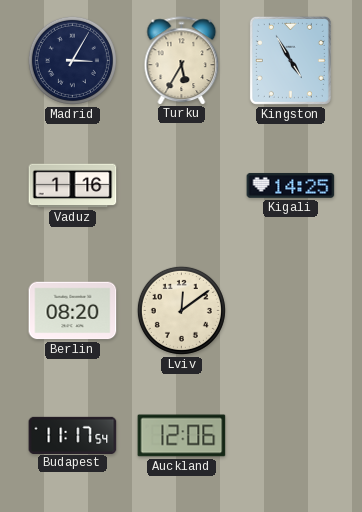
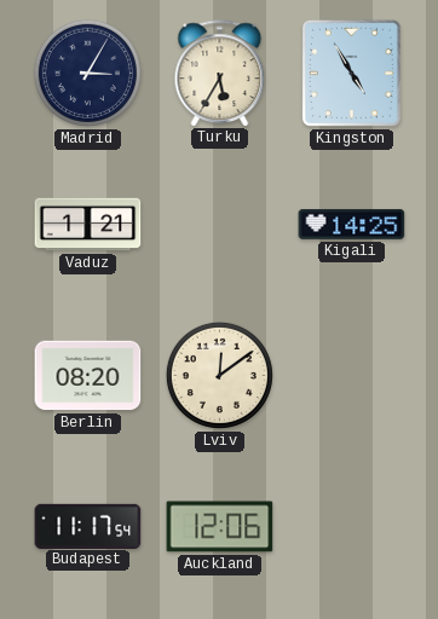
Vaduz: 1:16 -> 1:21
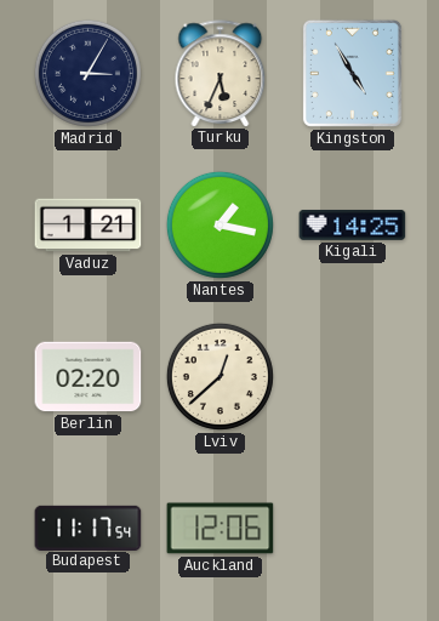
Turku: 5:35 -> 5:34
Nantes: none -> 1:17
Berlin: 08:20 -> 02:20
Lviv: 12:09 -> 12:38
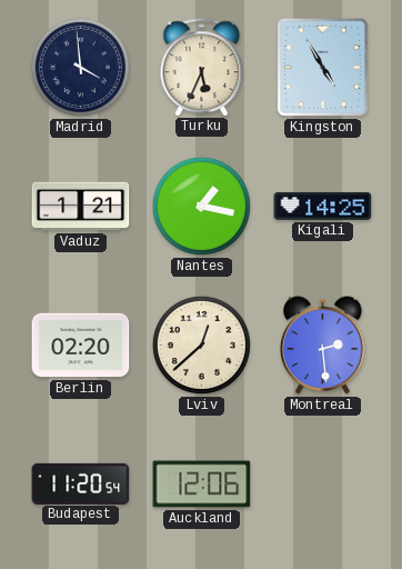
Madrid: 3:05 -> 3:59
Montreal: none -> 2:29
Budapest: 11:17 -> 11:20
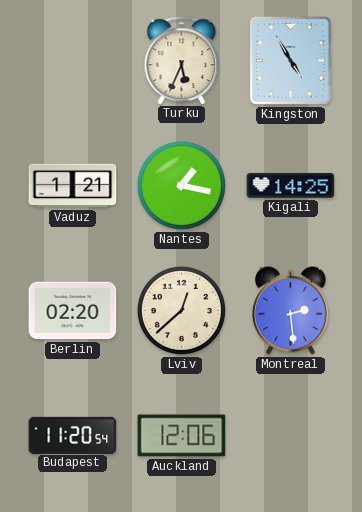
Madrid: 3:59 -> none
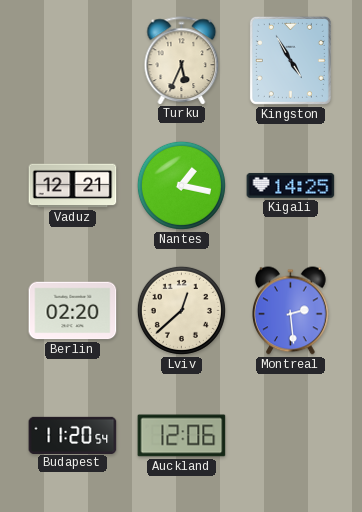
Vaduz: 1:21 -> 12:21
